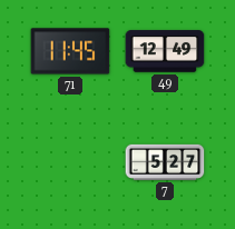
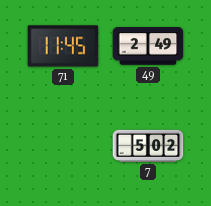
49: 12:49 -> 2:49
7: 5:27 -> 5:02
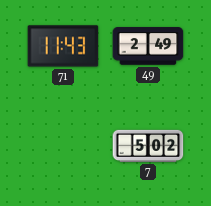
71: 11:45 -> 11:43
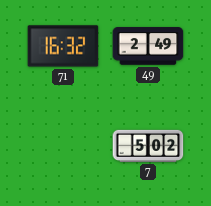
71: 11:43 -> 16:32
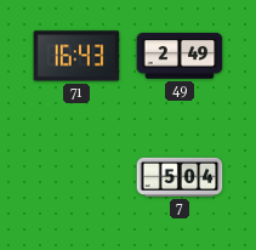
71: 16:32 -> 16:43
7: 5:02 -> 5:04
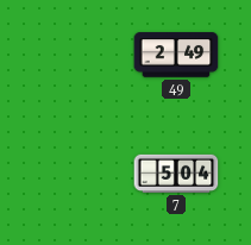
71: 16:43 -> none
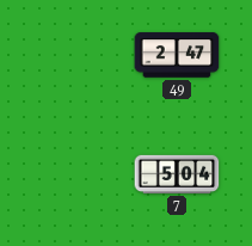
49: 2:49 -> 2:47
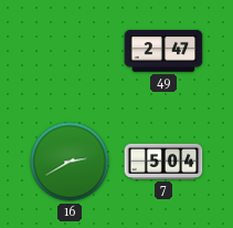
16: none -> 2:40
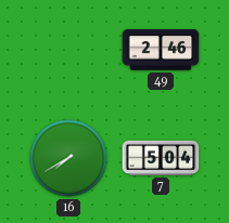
49: 2:47 -> 2:46
16: 2:40 -> 7:40
